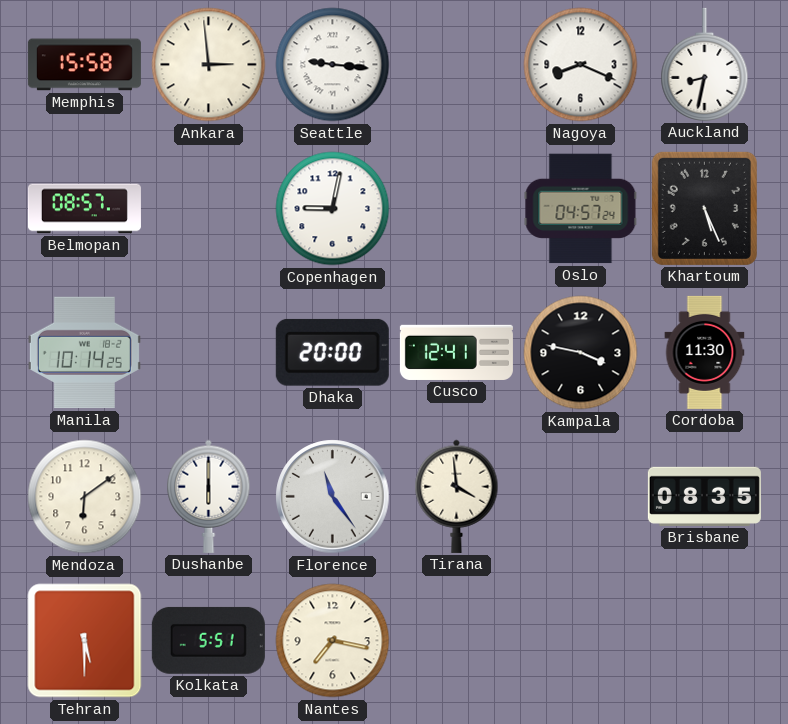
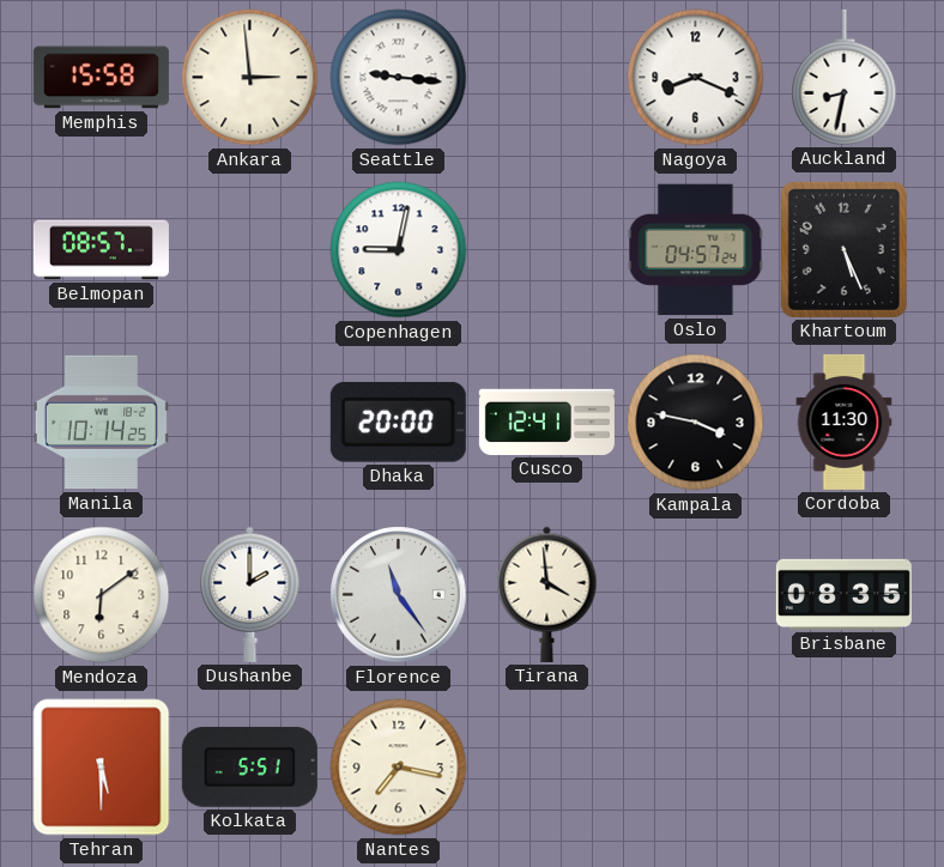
Dushanbe: 6:00 -> 2:00
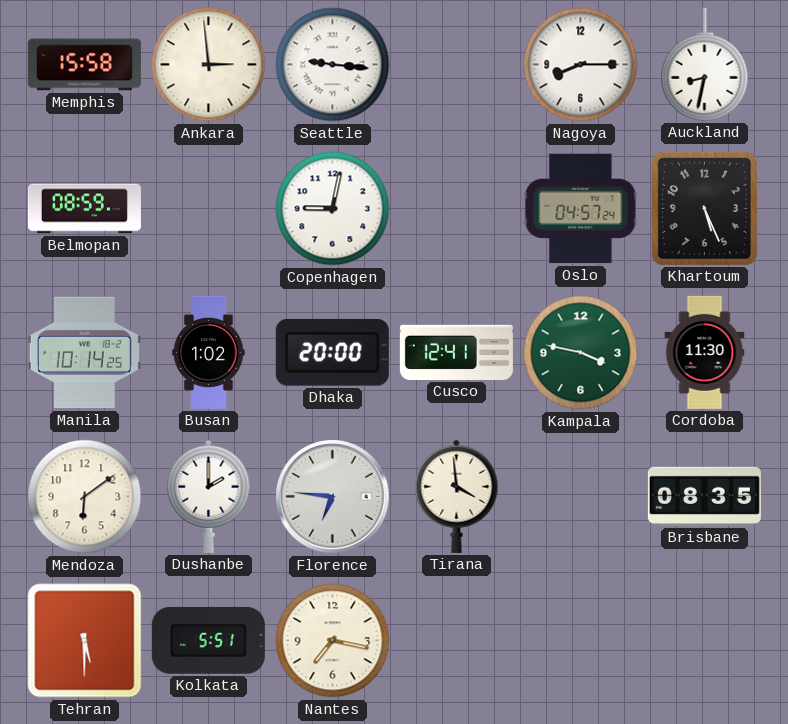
Nagoya: 8:19 -> 8:15
Belmopan: 08:57 -> 08:59
Busan: none -> 1:02
Kampala dial: black -> green
Florence: 11:24 -> 6:46
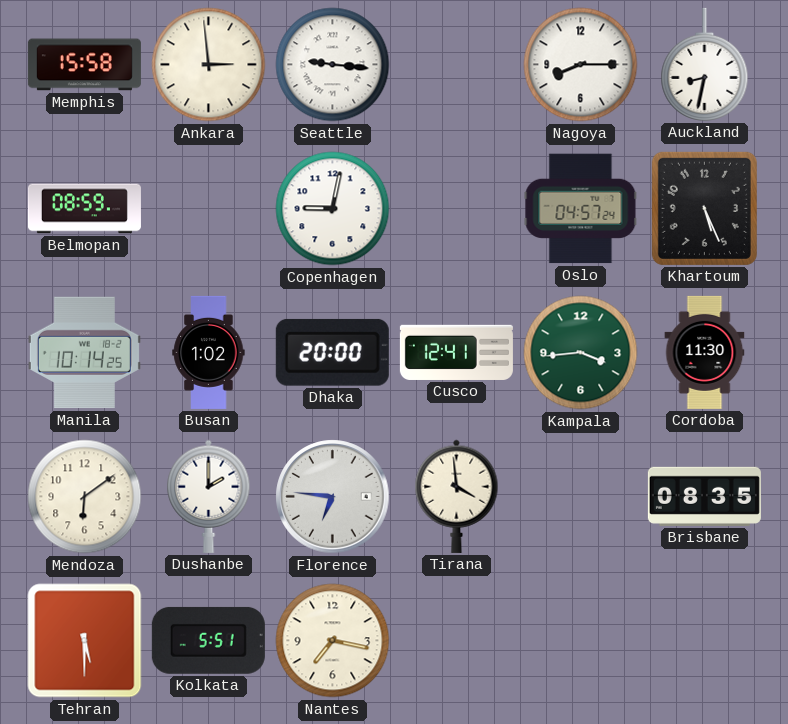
Kampala: 3:47 -> 3:44
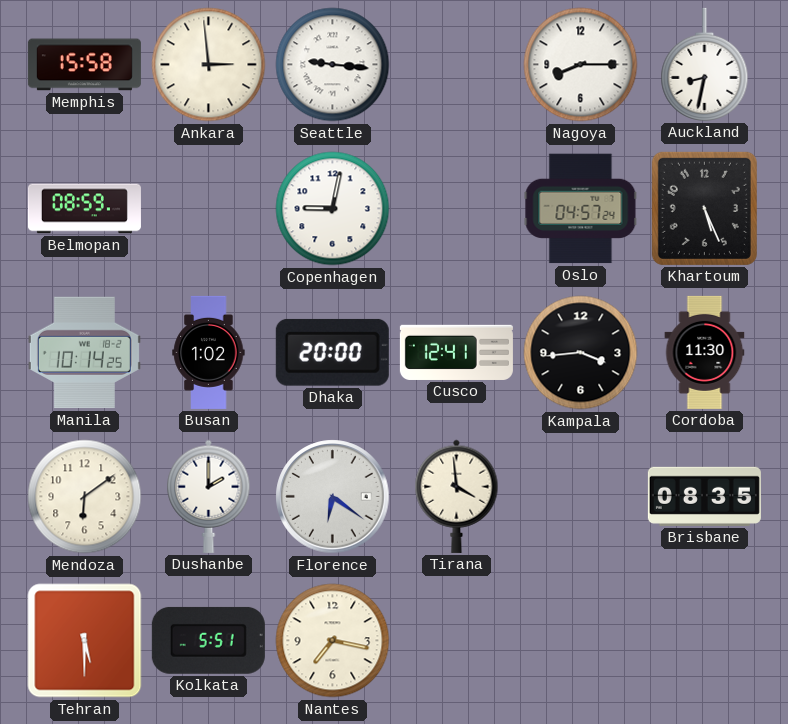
Kampala dial: green -> black
Florence: 6:46 -> 6:21
